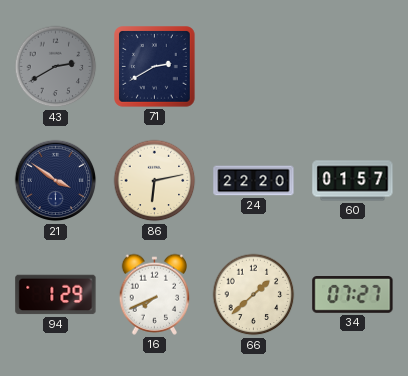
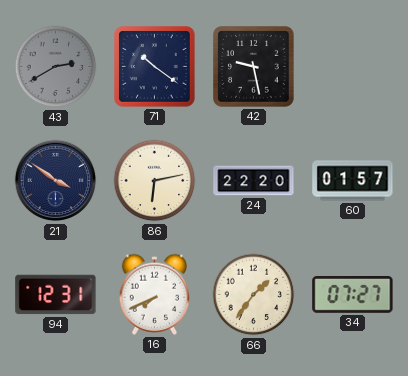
71: 2:40 -> 10:21
42: none -> 9:28
94: 1:29 -> 12:31
66: 1:38 -> 1:36
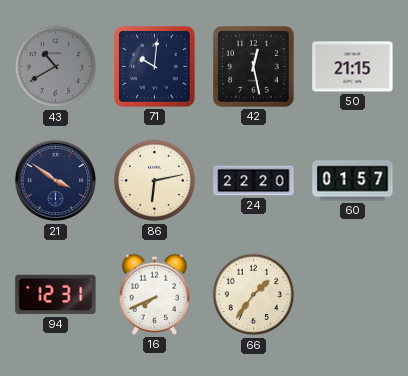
43: 2:40 -> 10:40
71: 10:21 -> 10:01
42: 9:28 -> 12:28
50: none -> 21:15
34: 07:27 -> none
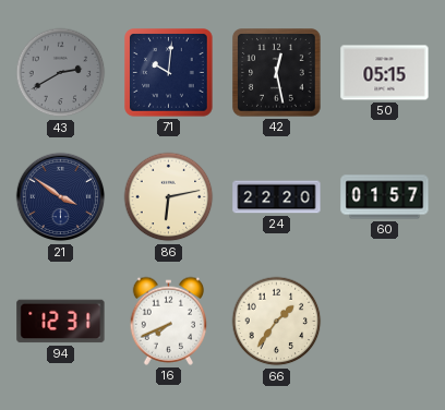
43: 10:40 -> 2:40
50: 21:15 -> 05:15
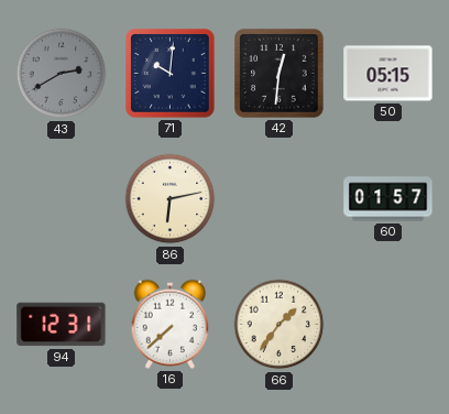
42: 12:28 -> 12:31
21: 3:51 -> none
24: 22:20 -> none
16: 7:41 -> 7:38
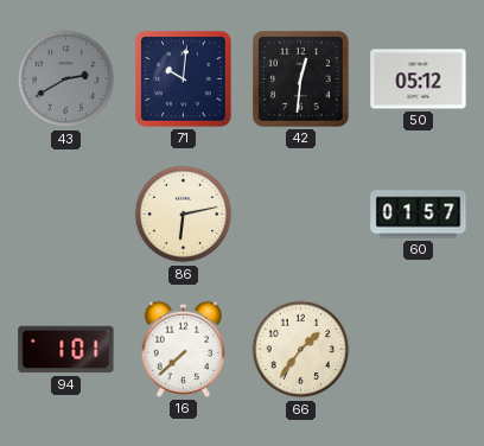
50: 05:15 -> 05:12
94: 12:31 -> 1:01
